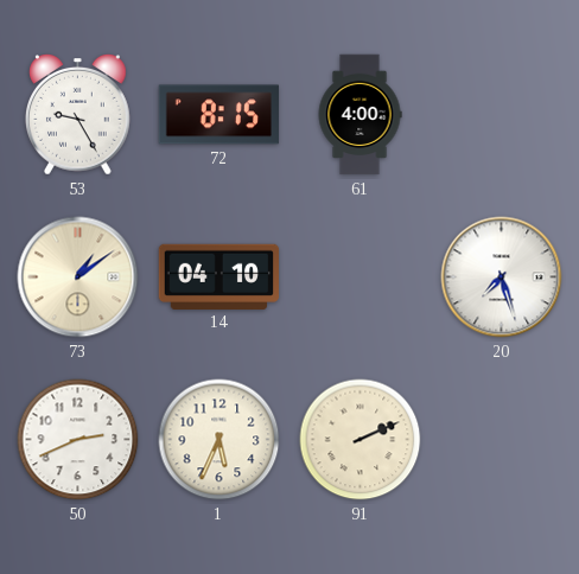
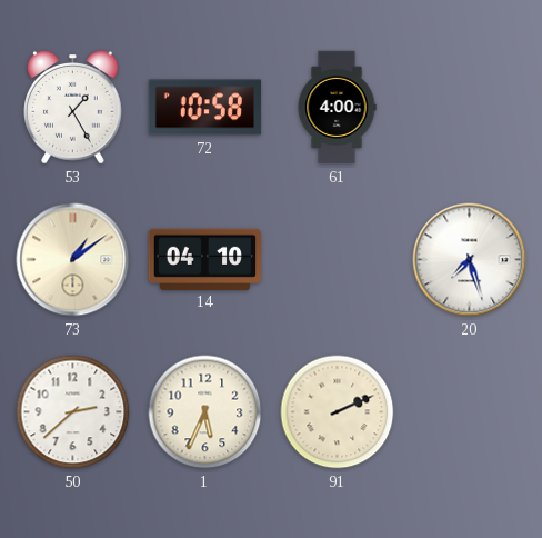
53: 9:25 -> 1:25
72: 8:15 -> 10:58
50: 2:41 -> 2:38
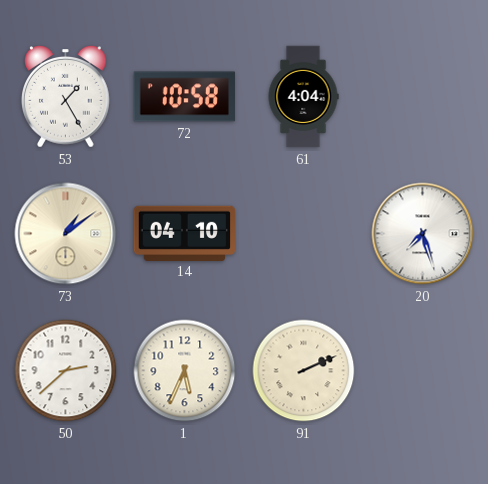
61: 4:00 -> 4:04
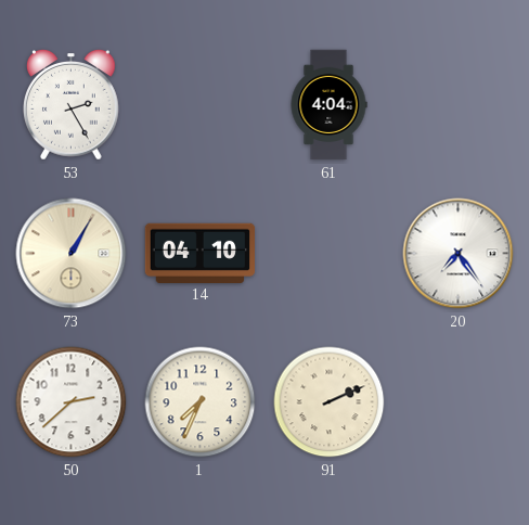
53: 1:25 -> 2:25
72: 10:58 -> none
73: 1:09 -> 1:05
20: 7:27 -> 7:24
1: 5:34 -> 7:34
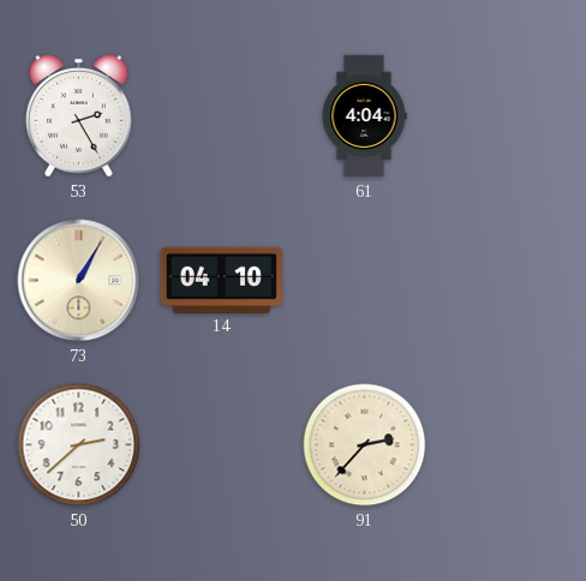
20: 7:24 -> none
1: 7:34 -> none
91: 2:11 -> 2:37
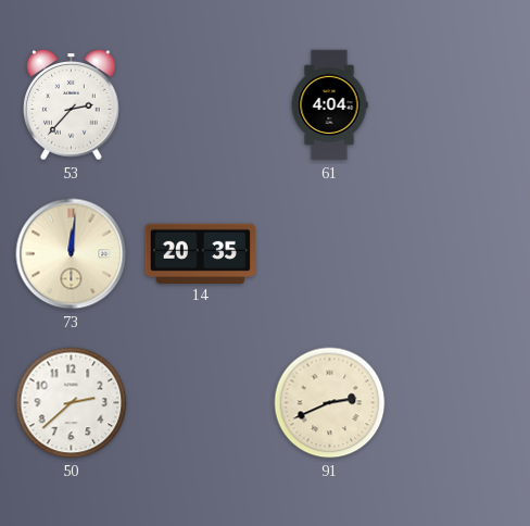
53: 2:25 -> 2:37
73: 1:05 -> 12:01
14: 04:10 -> 20:35
91: 2:37 -> 2:41
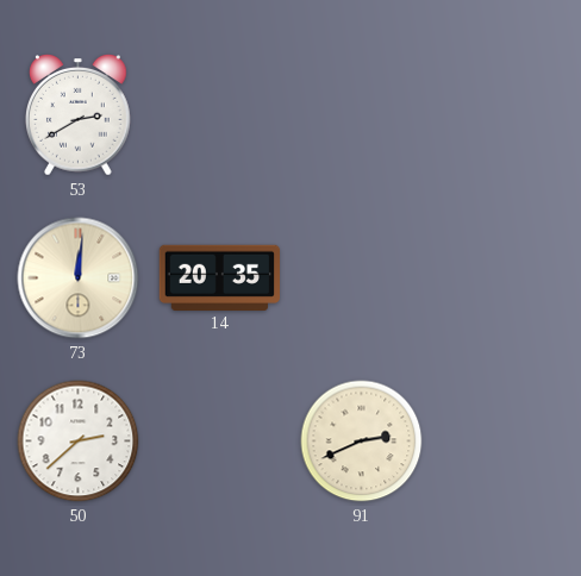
53: 2:37 -> 2:40
61: 4:04 -> none
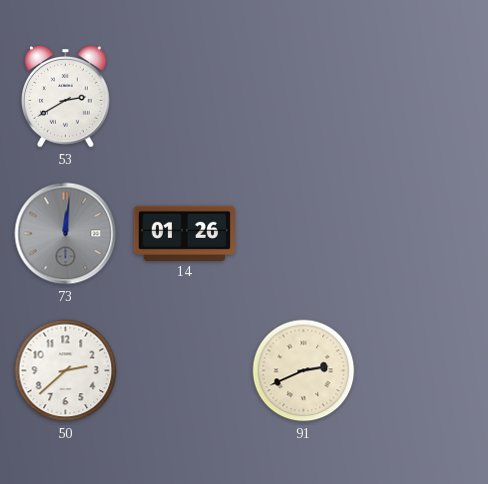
73 dial: cream -> grey
14: 20:35 -> 01:26
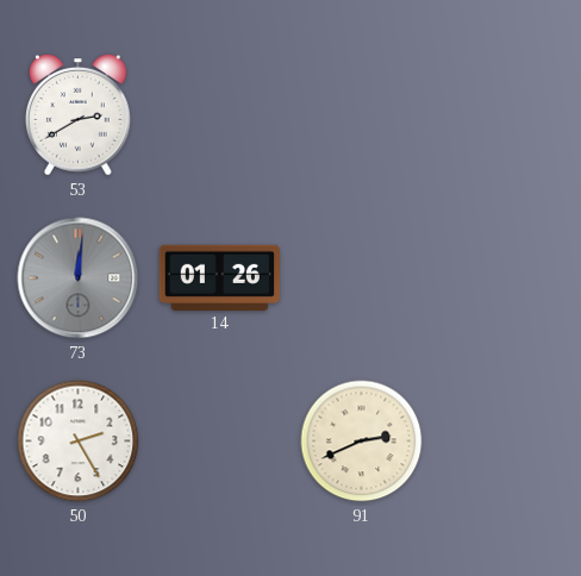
50: 2:38 -> 2:25
